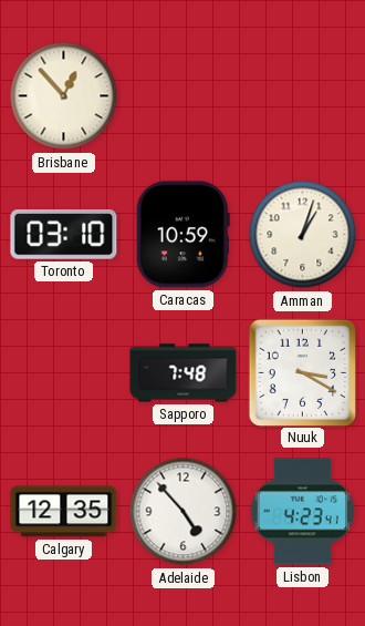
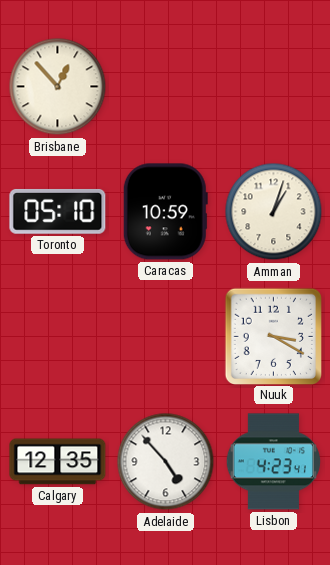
Toronto: 03:10 -> 05:10
Sapporo: 7:48 -> none
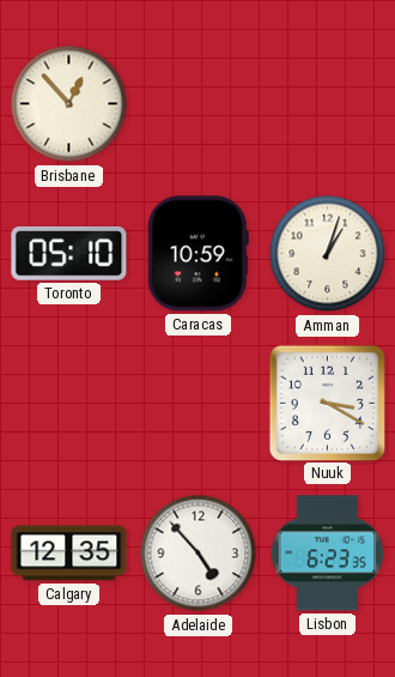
Lisbon: 4:23 -> 6:23
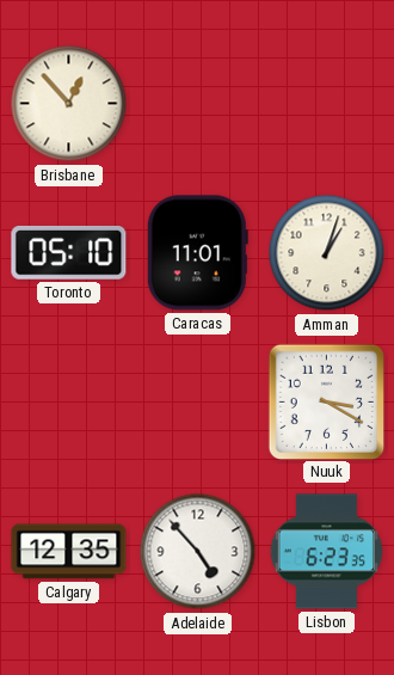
Caracas: 10:59 -> 11:01
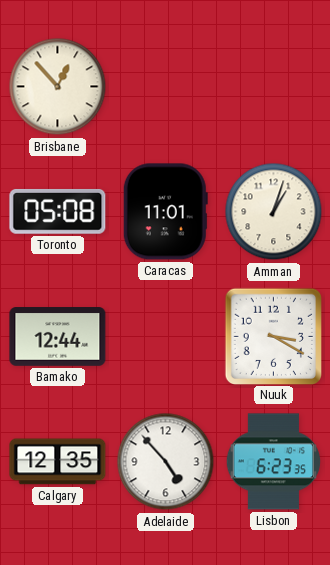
Toronto: 05:10 -> 05:08
Bamako: none -> 12:44
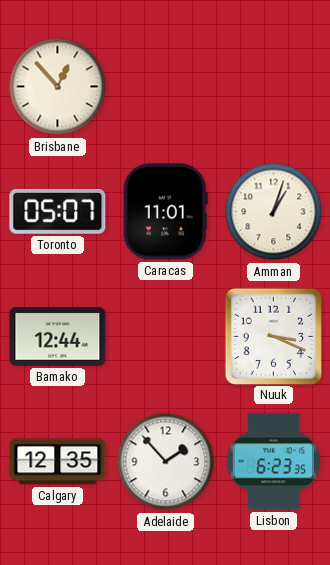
Toronto: 05:08 -> 05:07
Nuuk: 3:20 -> 3:19
Adelaide: 4:53 -> 1:53
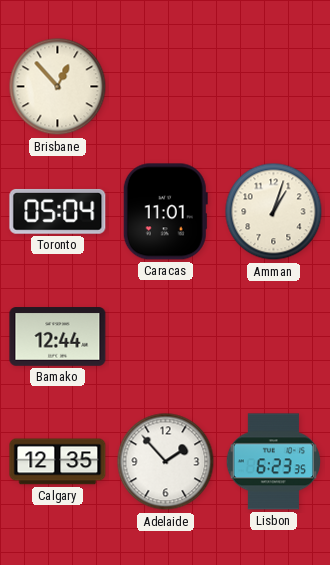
Toronto: 05:07 -> 05:04
Nuuk: 3:19 -> none
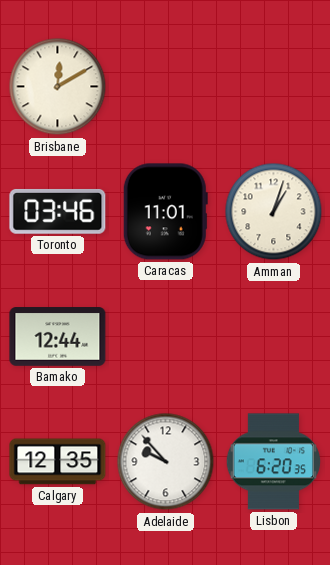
Brisbane: 12:53 -> 12:10
Toronto: 05:04 -> 03:46
Adelaide: 1:53 -> 9:53
Lisbon: 6:23 -> 6:20
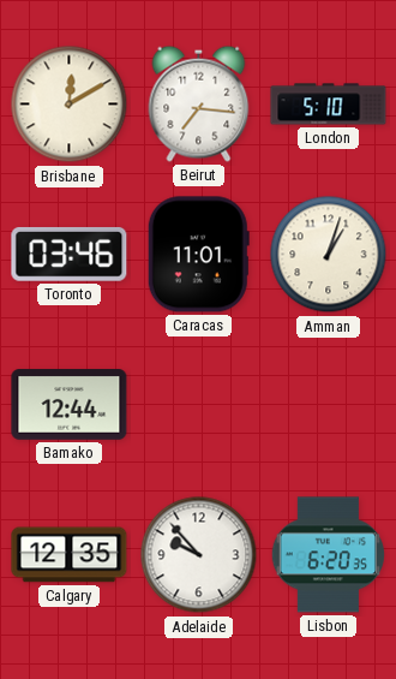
Beirut: none -> 7:16
London: none -> 5:10
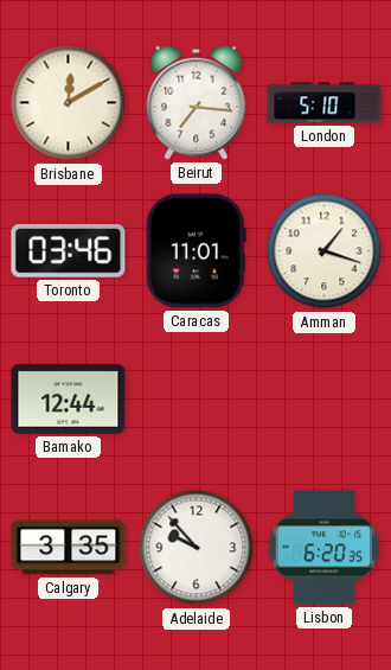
Amman: 1:03 -> 1:18
Calgary: 12:35 -> 3:35
